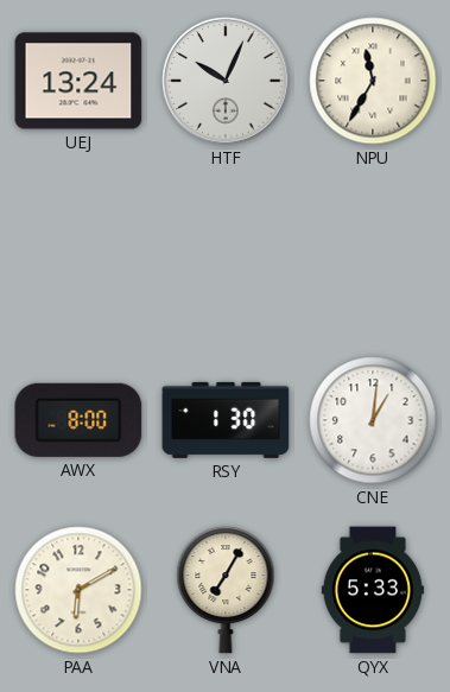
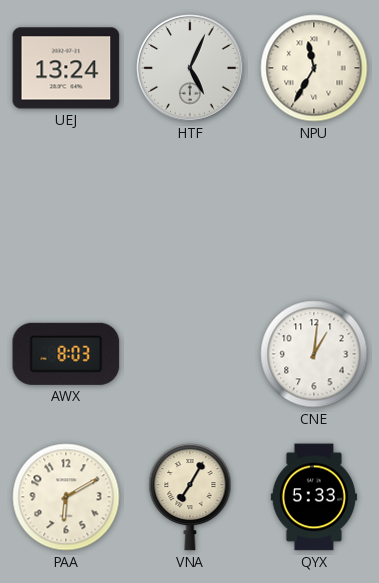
HTF: 10:04 -> 5:04
AWX: 8:00 -> 8:03
RSY: 1:30 -> none
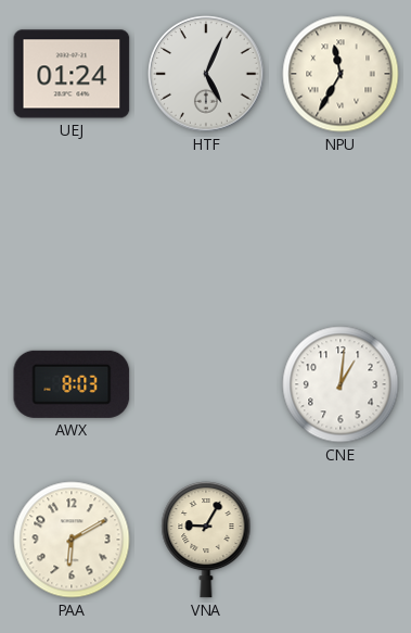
UEJ: 13:24 -> 01:24
VNA: 7:05 -> 9:05
QYX: 5:33 -> none
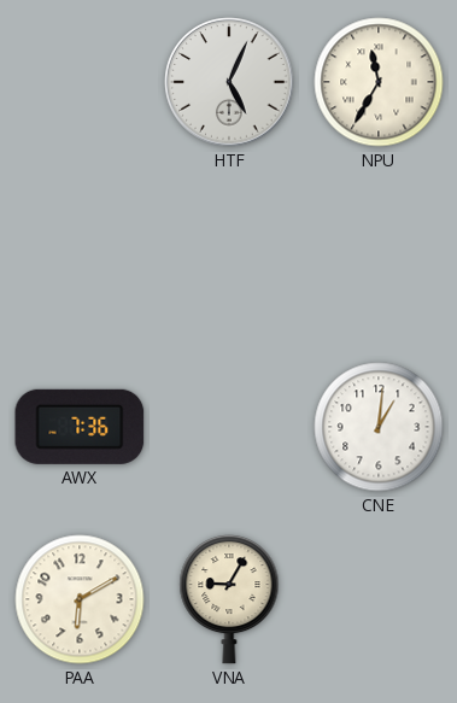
UEJ: 01:24 -> none
AWX: 8:03 -> 7:36
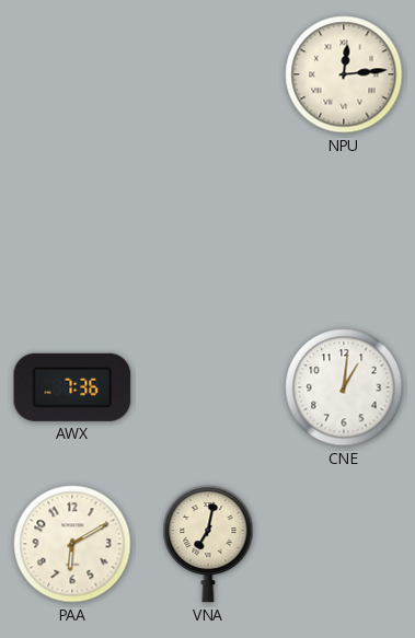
HTF: 5:04 -> none
NPU: 11:35 -> 12:14
VNA: 9:05 -> 7:02
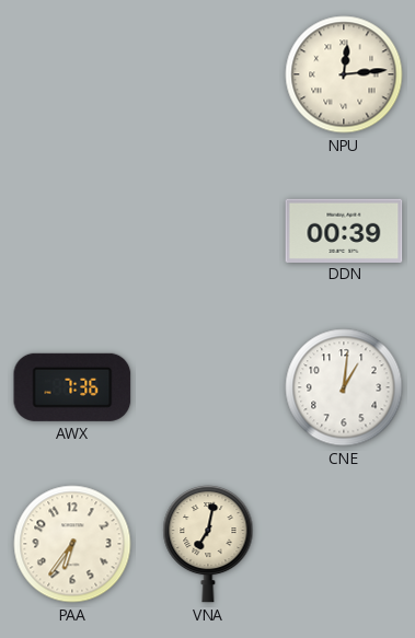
DDN: none -> 00:39
PAA: 6:10 -> 6:36
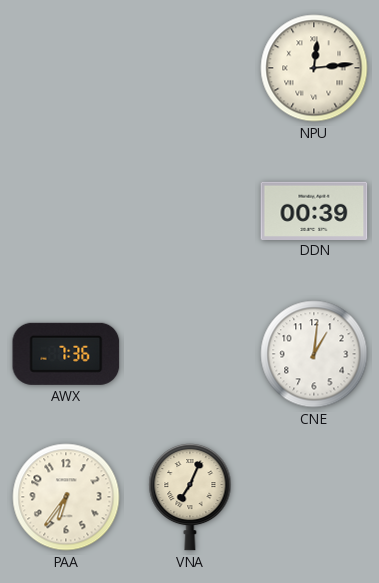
VNA: 7:02 -> 7:04
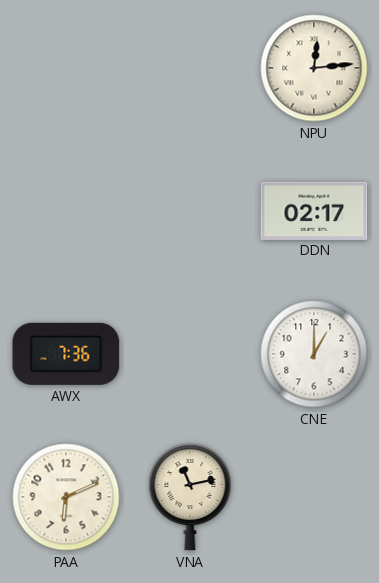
DDN: 00:39 -> 02:17
CNE: 1:01 -> 1:00
PAA: 6:36 -> 6:11
VNA: 7:04 -> 11:13
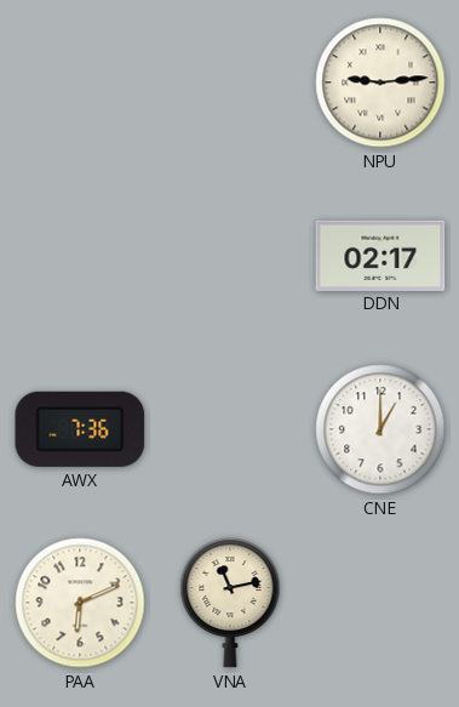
NPU: 12:14 -> 9:14
